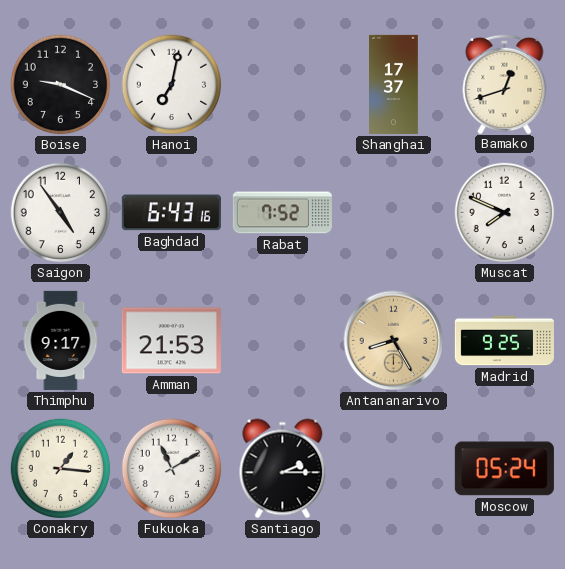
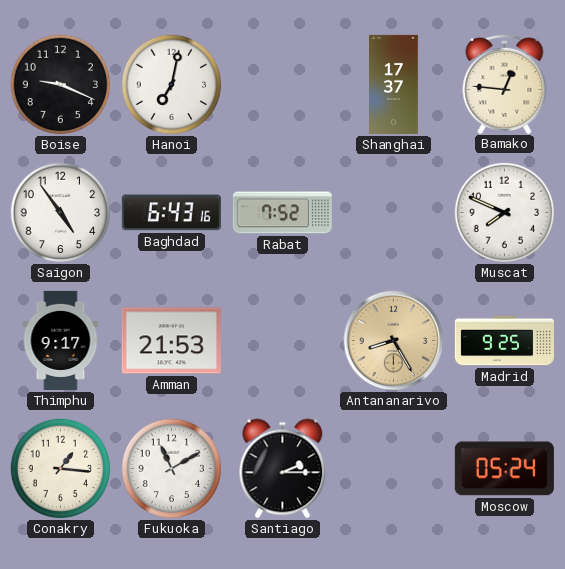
Bamako: 12:42 -> 12:46
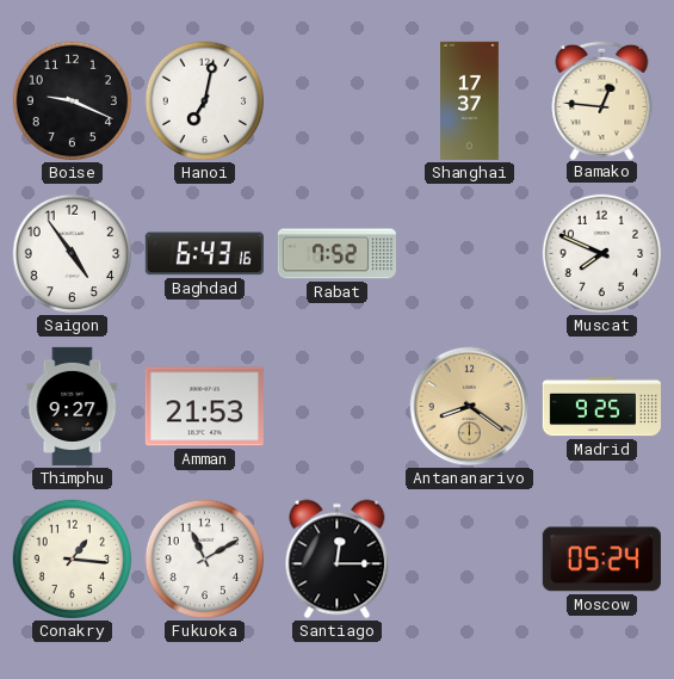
Thimphu: 9:17 -> 9:27
Antananarivo: 8:25 -> 8:21
Santiago: 2:15 -> 12:15
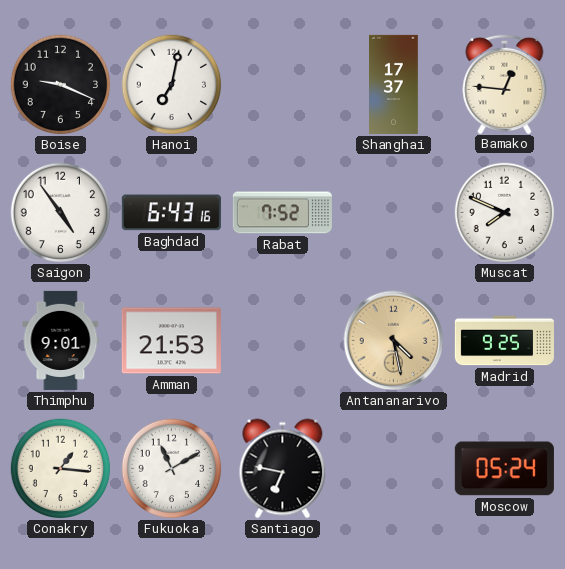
Thimphu: 9:27 -> 9:01
Antananarivo: 8:21 -> 4:28
Santiago: 12:15 -> 6:47
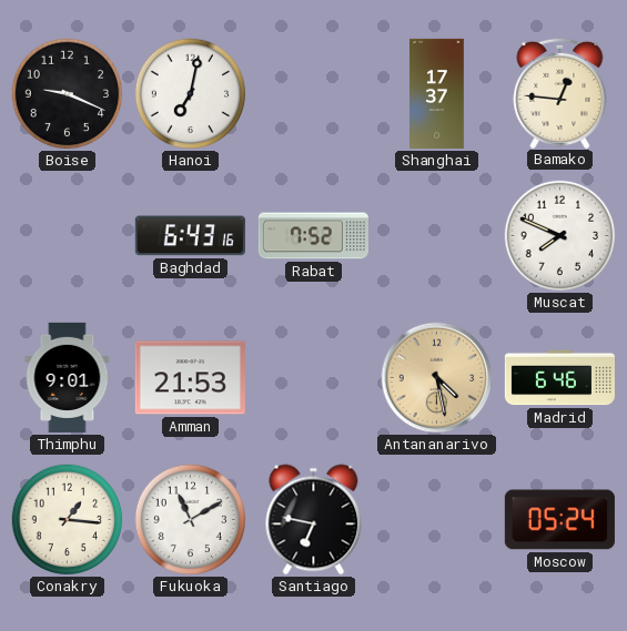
Saigon: 4:54 -> none
Madrid: 9:25 -> 6:46
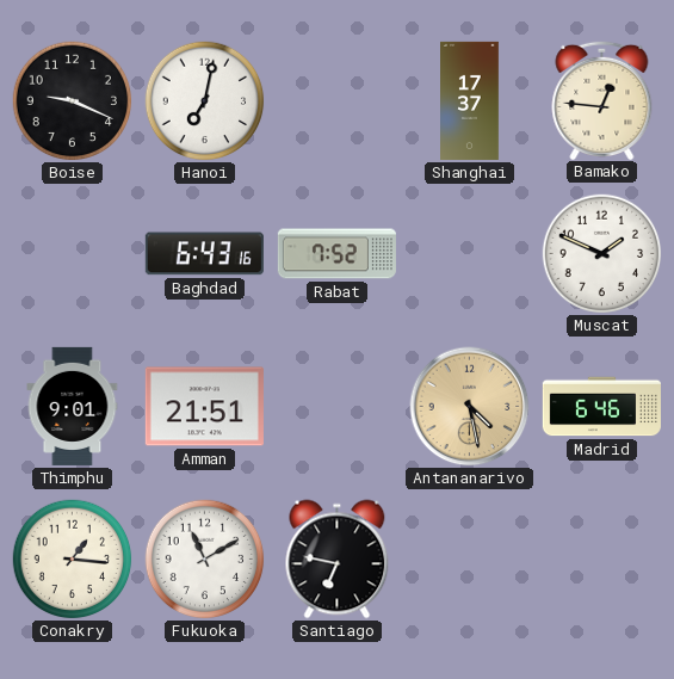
Muscat: 7:49 -> 1:49
Amman: 21:53 -> 21:51
Moscow: 05:24 -> none
